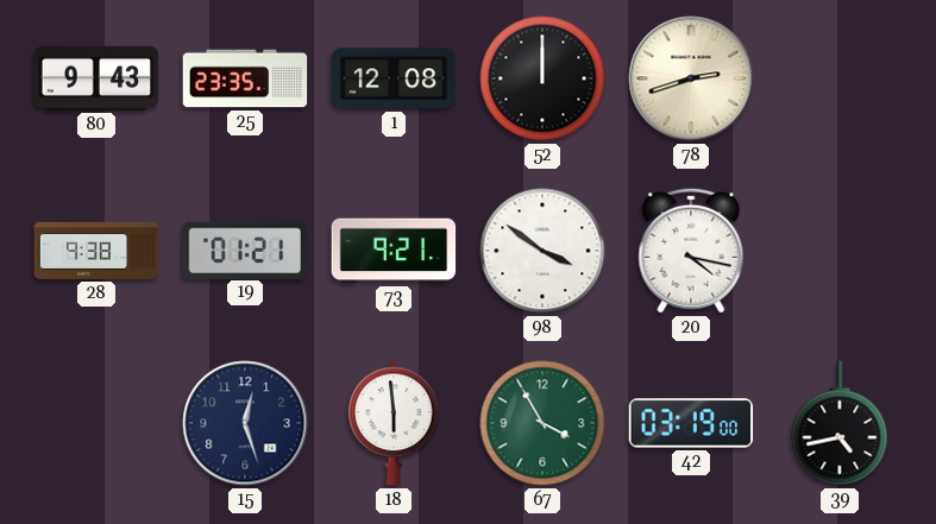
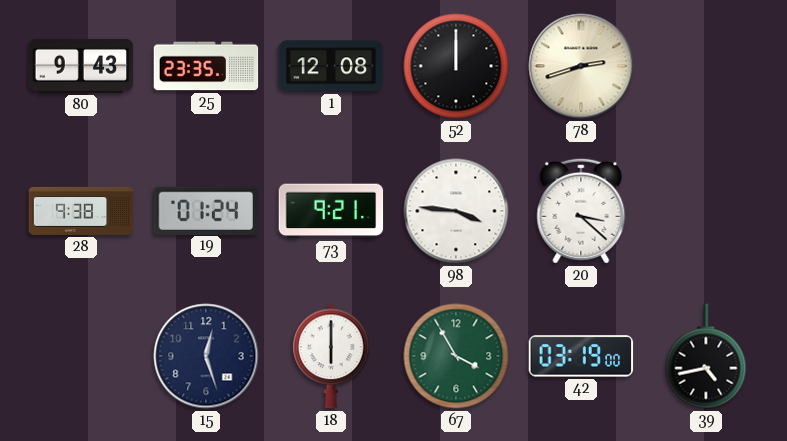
19: 01:21 -> 01:24
98: 3:51 -> 3:46
20: 4:17 -> 3:22
18: 5:59 -> 6:00
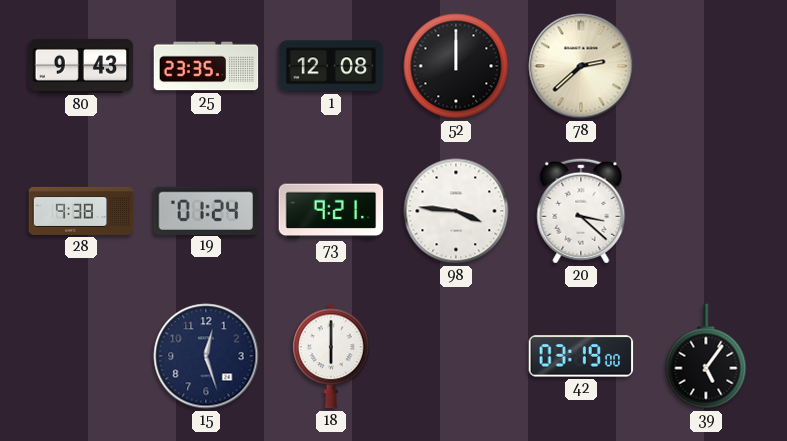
78: 2:42 -> 2:38
67: 3:55 -> none
39: 4:43 -> 5:06
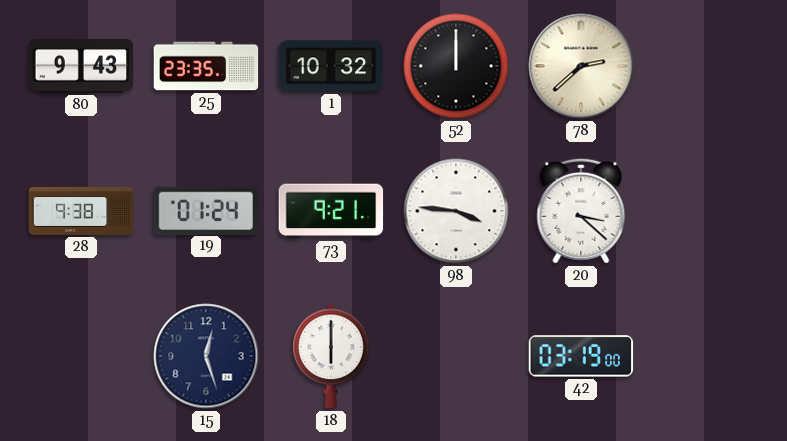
1: 12:08 -> 10:32
39: 5:06 -> none
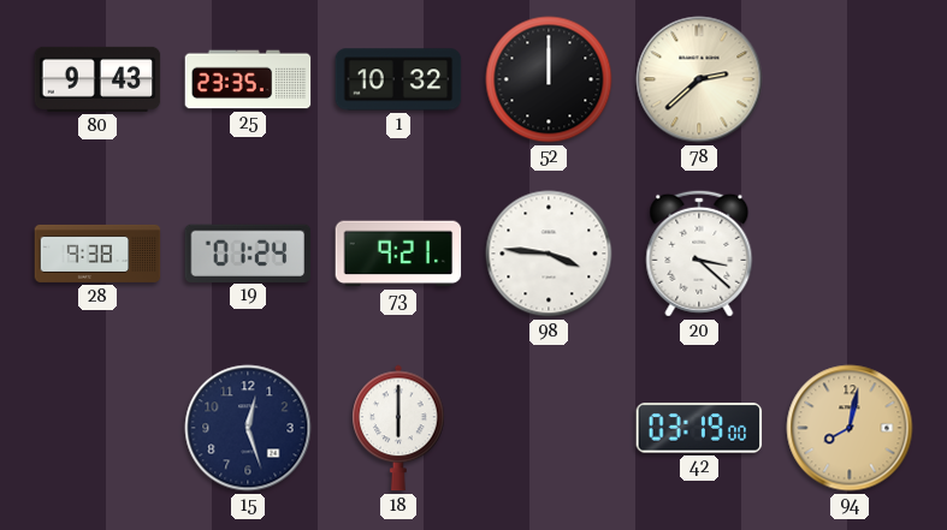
94: none -> 8:02
